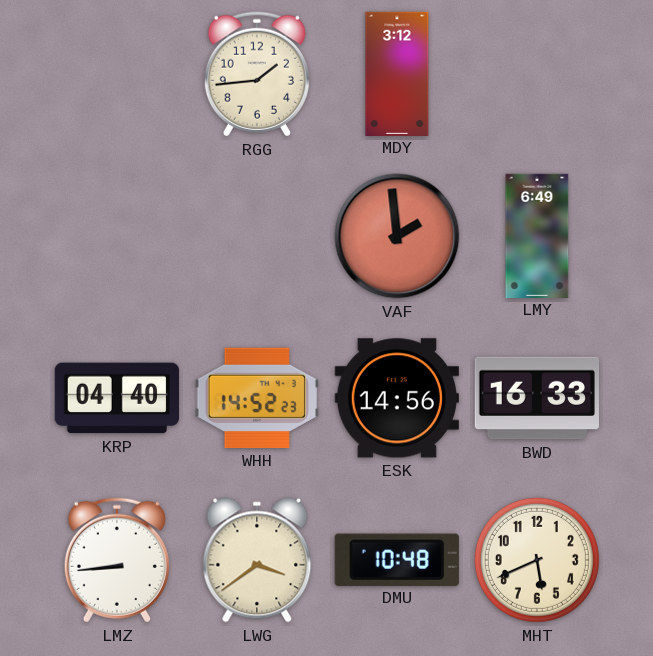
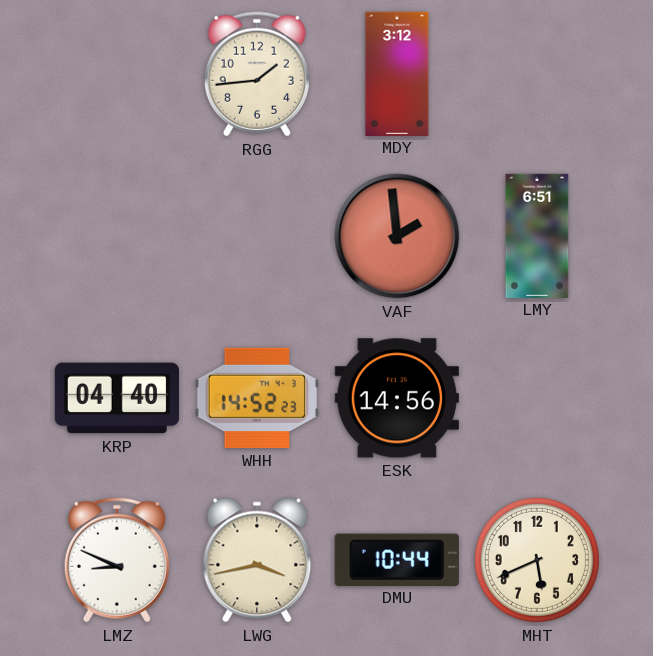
LMY: 6:49 -> 6:51
BWD: 16:33 -> none
LMZ: 8:44 -> 8:49
LWG: 3:39 -> 3:43
DMU: 10:48 -> 10:44
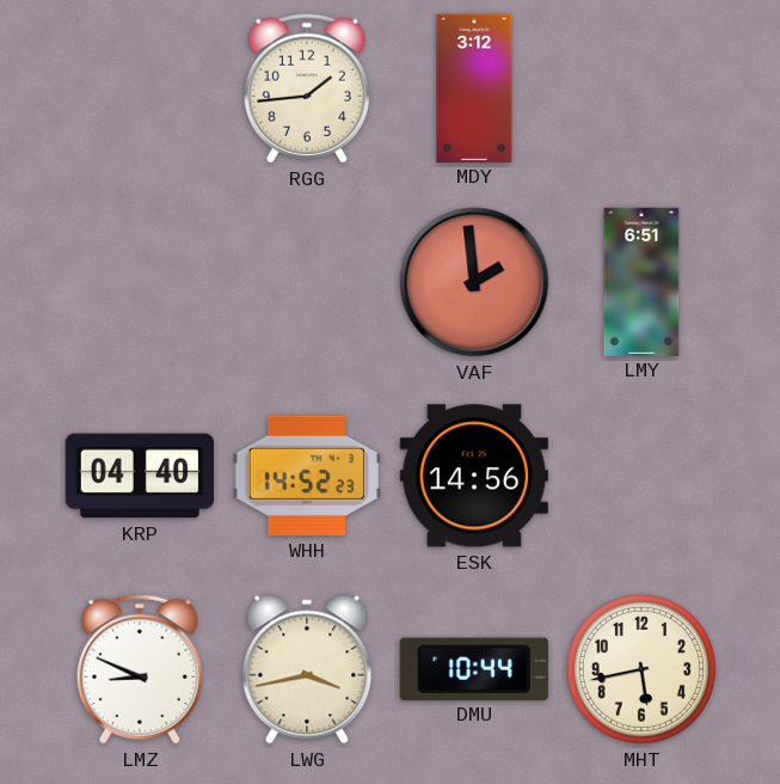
MHT: 5:41 -> 5:43
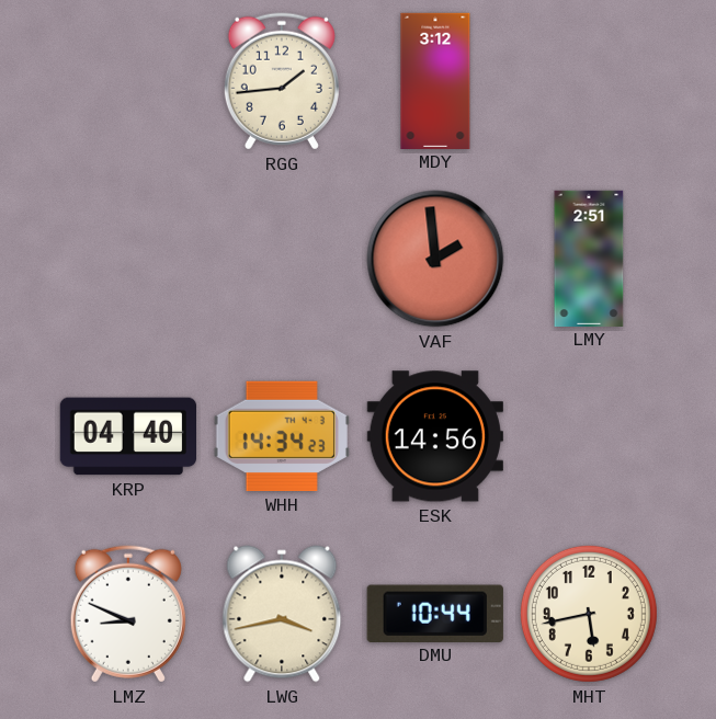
LMY: 6:51 -> 2:51
WHH: 14:52 -> 14:34
